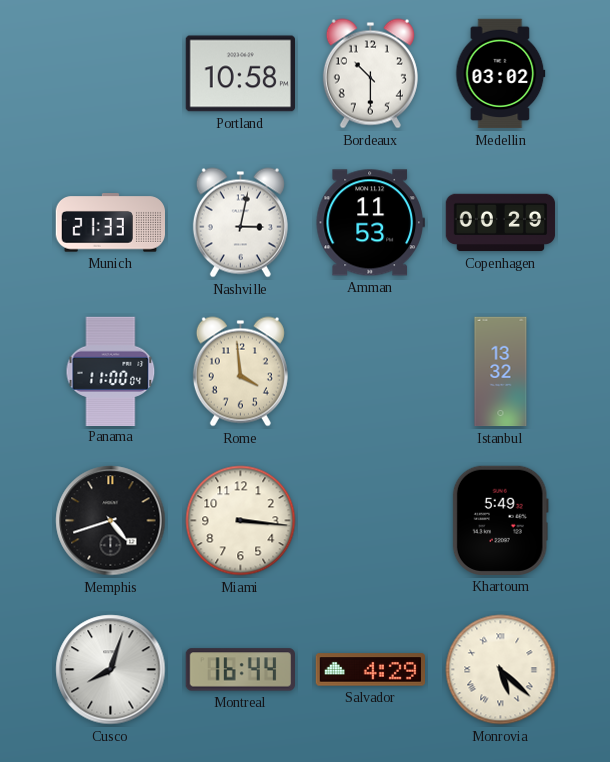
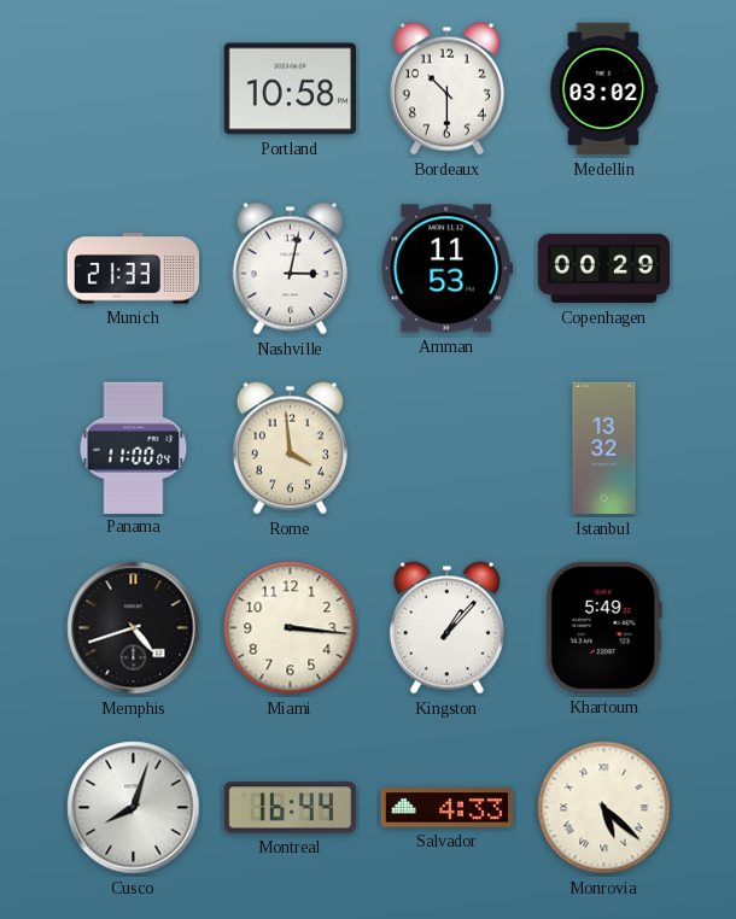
Kingston: none -> 1:07
Salvador: 4:29 -> 4:33
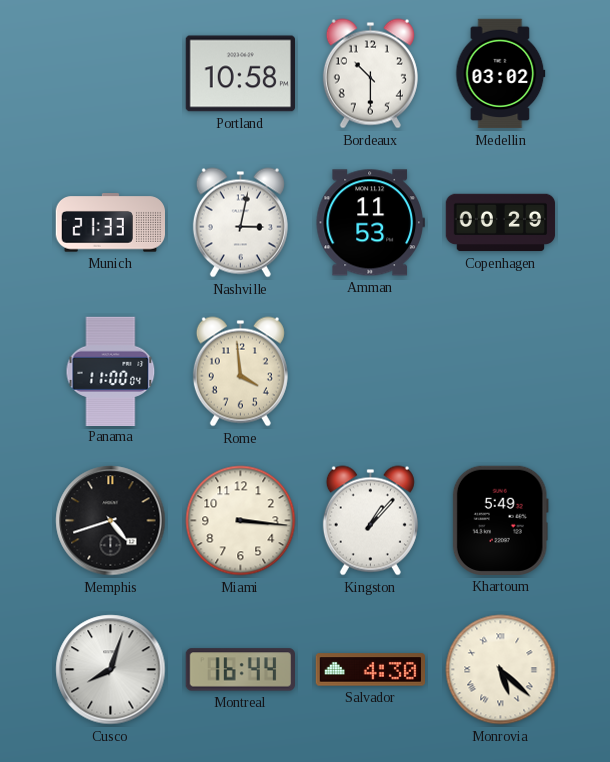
Istanbul: 13:32 -> none
Salvador: 4:33 -> 4:30
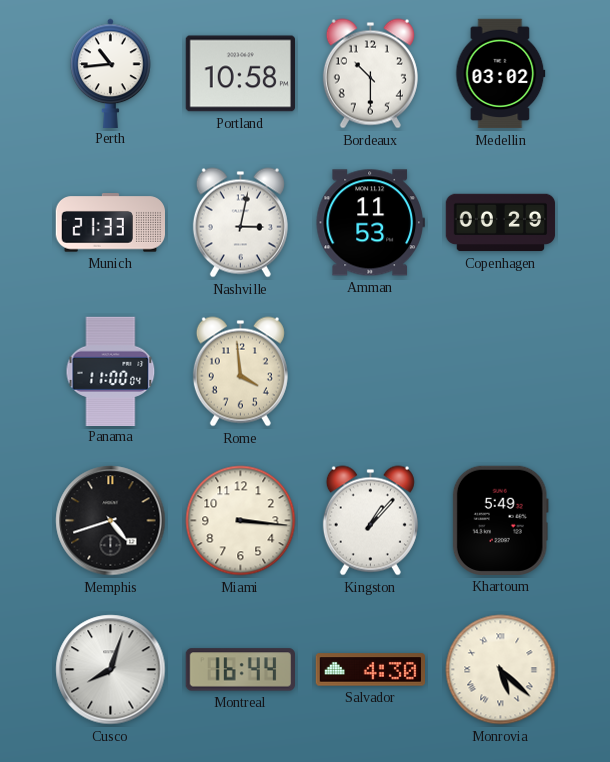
Perth: none -> 10:44
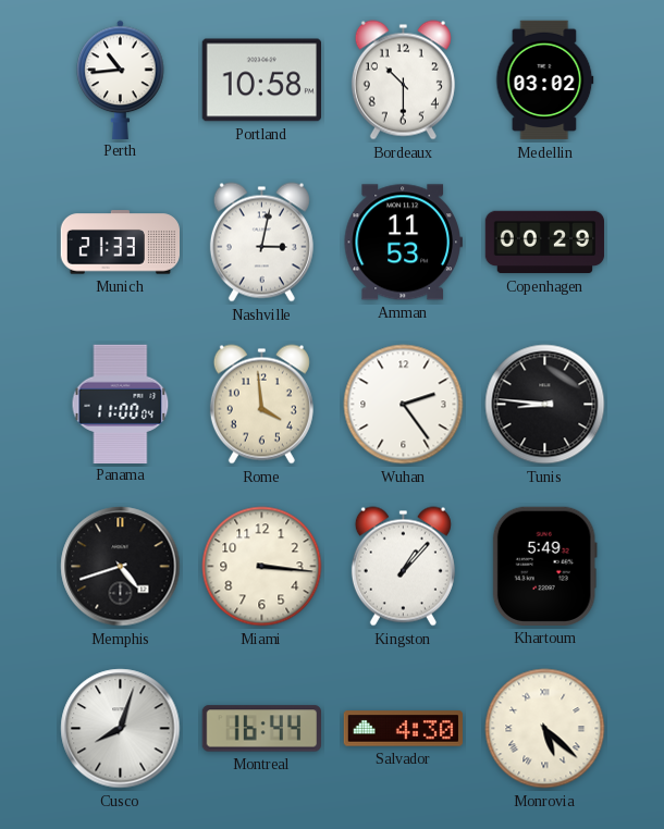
Wuhan: none -> 2:24
Tunis: none -> 8:46
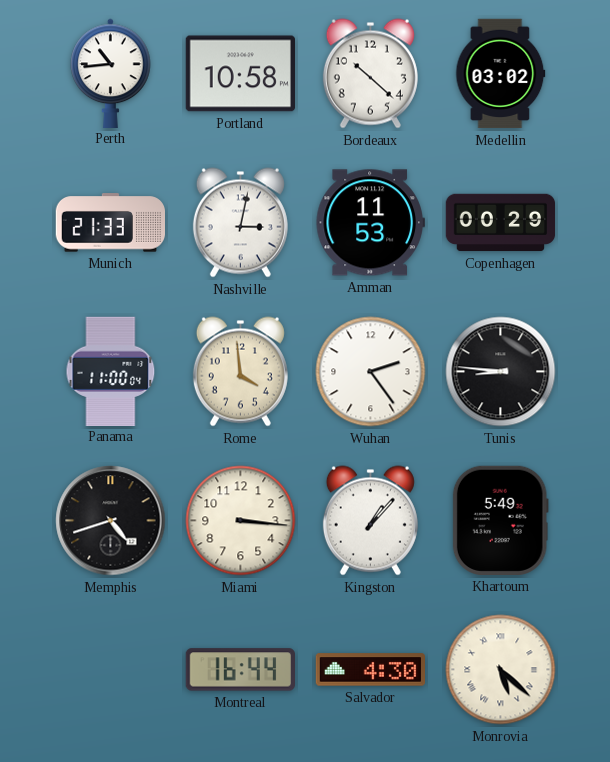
Bordeaux: 10:30 -> 10:22
Cusco: 8:03 -> none
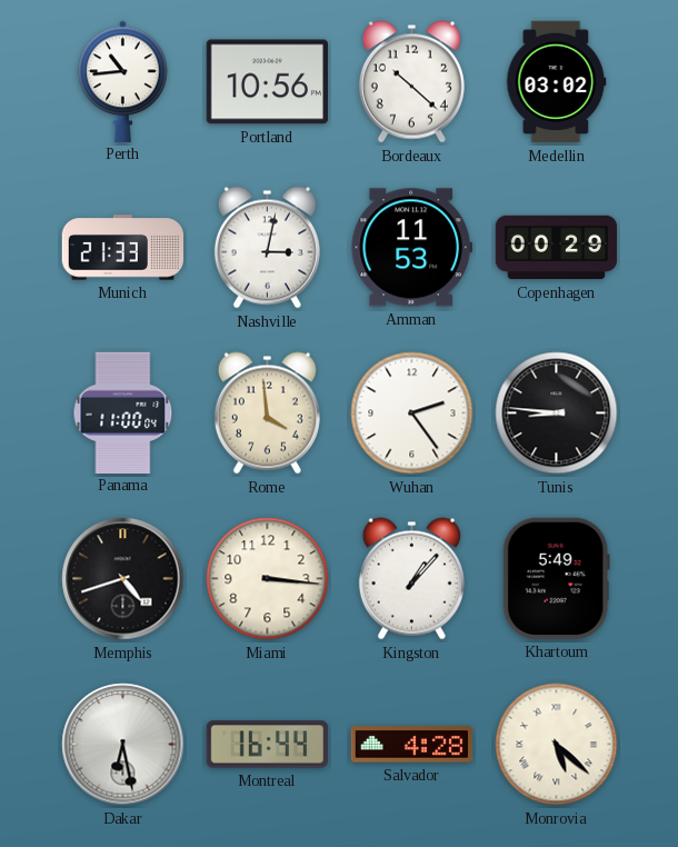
Portland: 10:58 -> 10:56
Dakar: none -> 6:28
Salvador: 4:30 -> 4:28
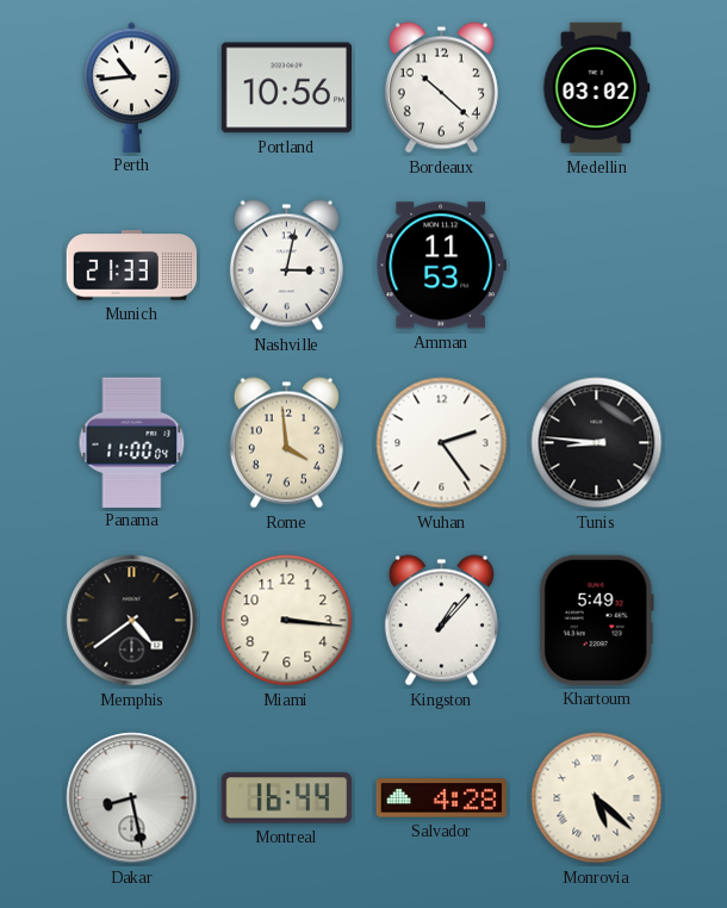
Copenhagen: 00:29 -> none
Memphis: 4:42 -> 4:39
Dakar: 6:28 -> 8:28
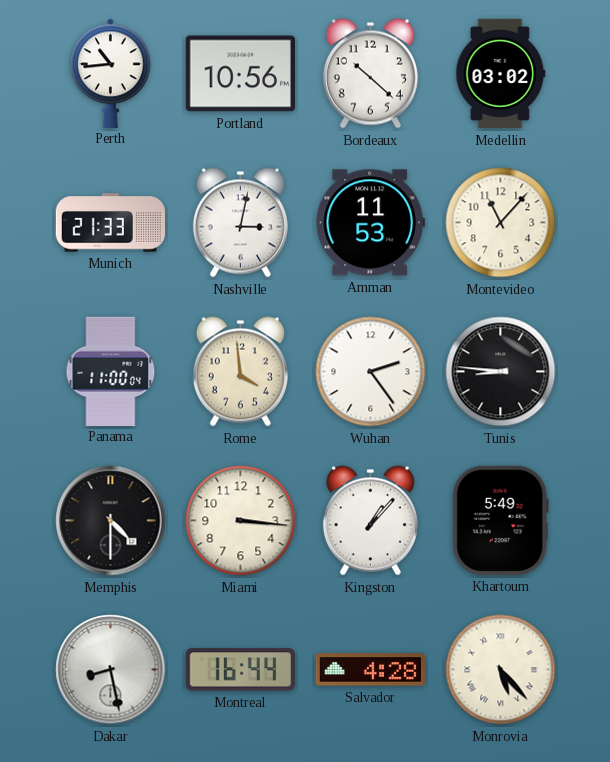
Montevideo: none -> 11:07
Memphis: 4:39 -> 4:30
Monrovia: 5:22 -> 5:23
